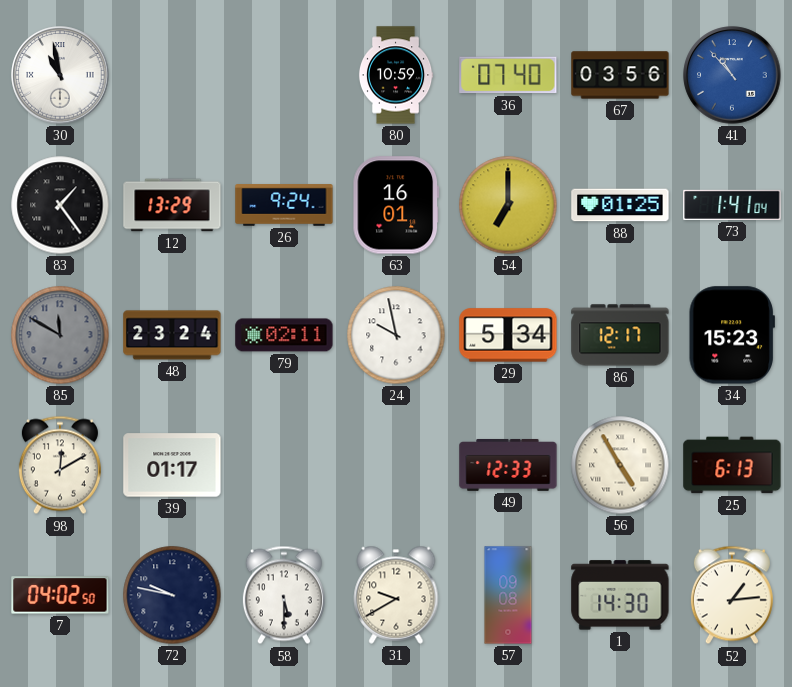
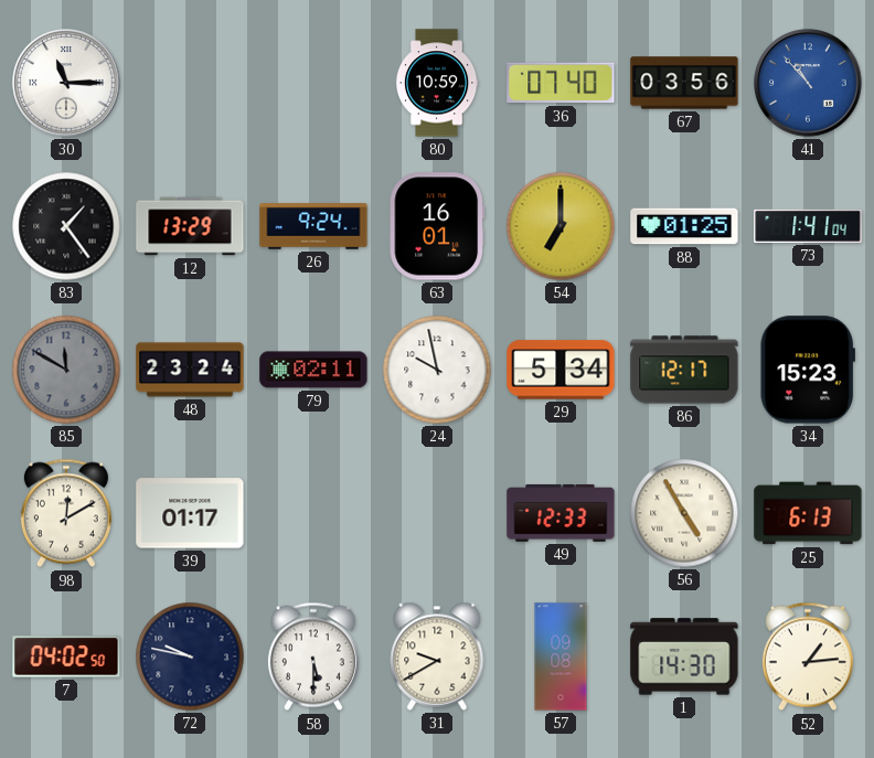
30: 10:58 -> 11:15
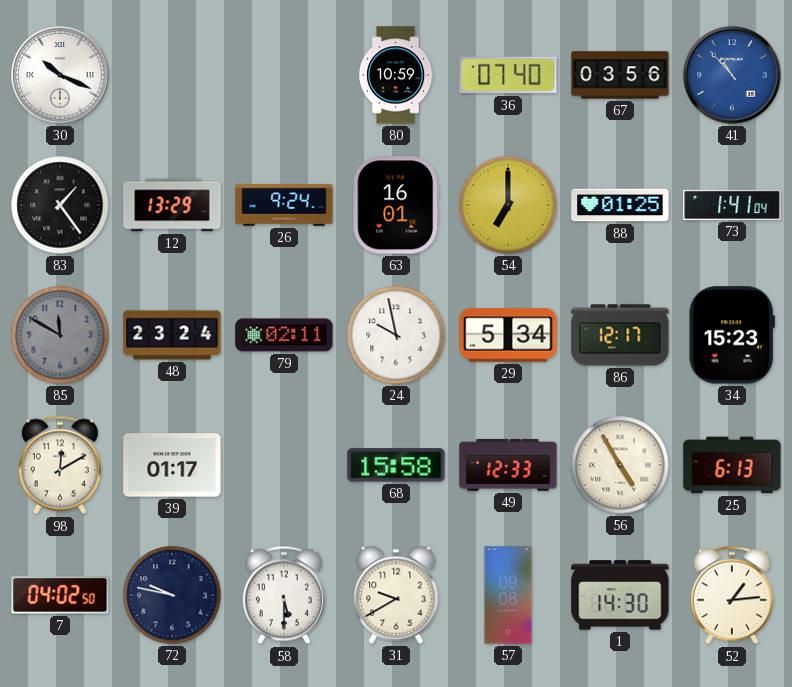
30: 11:15 -> 10:19
68: none -> 15:58
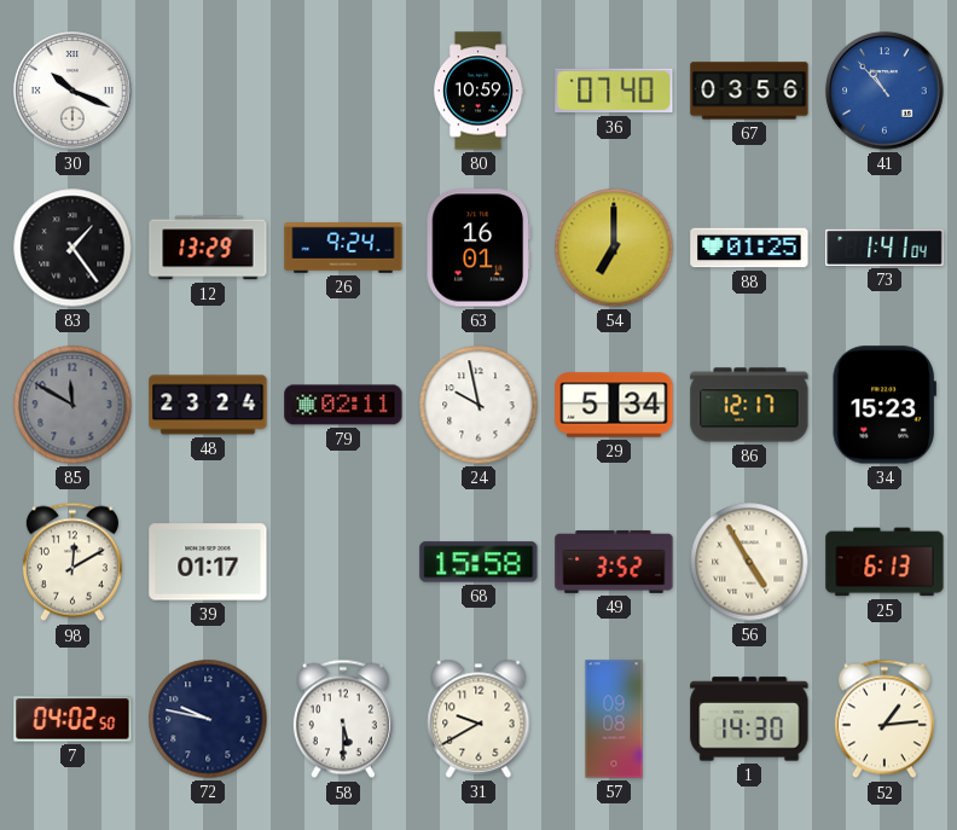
49: 12:33 -> 3:52
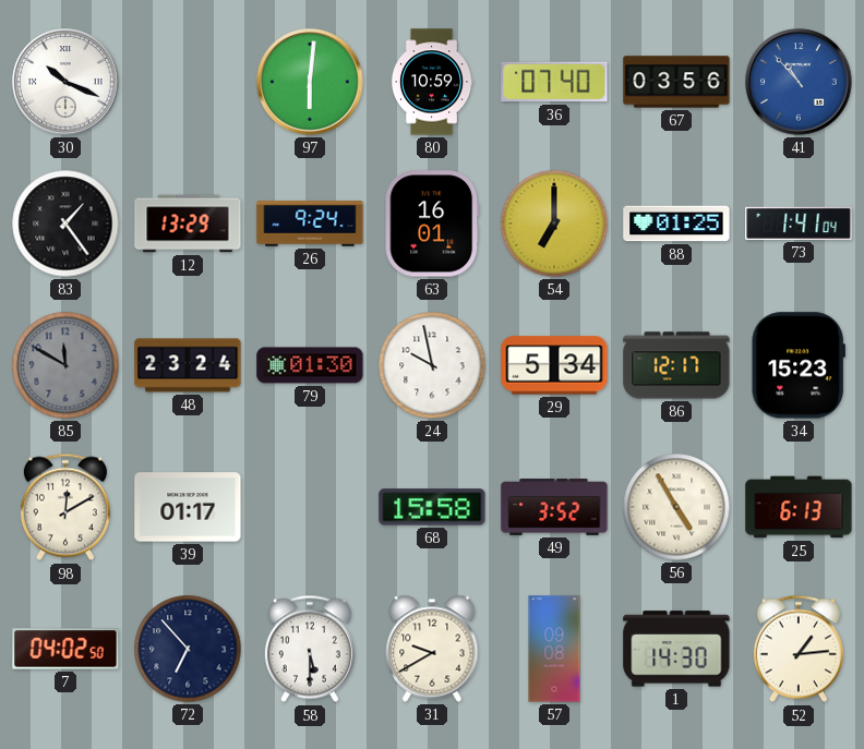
97: none -> 6:01
79: 02:11 -> 01:30
72: 9:47 -> 6:53
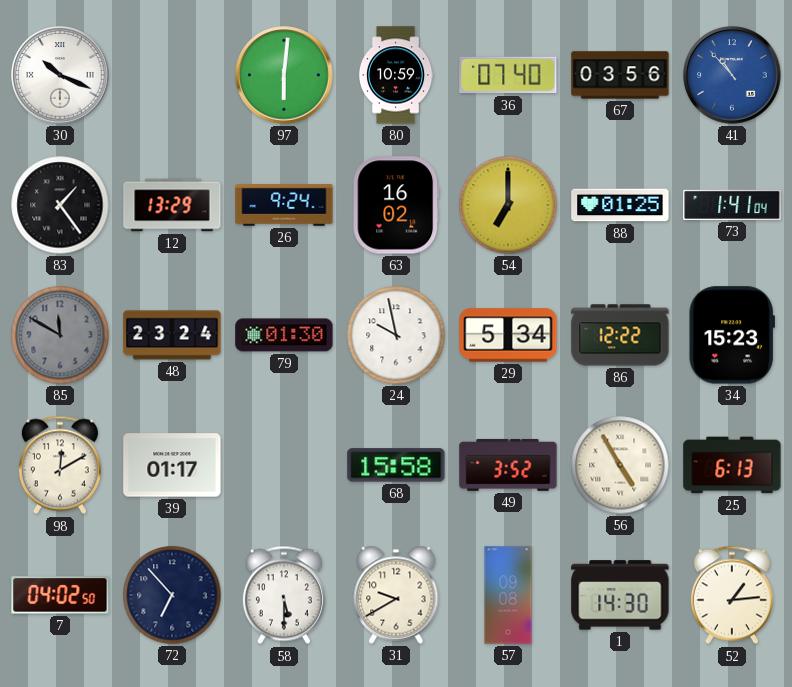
63: 16:01 -> 16:02
86: 12:17 -> 12:22
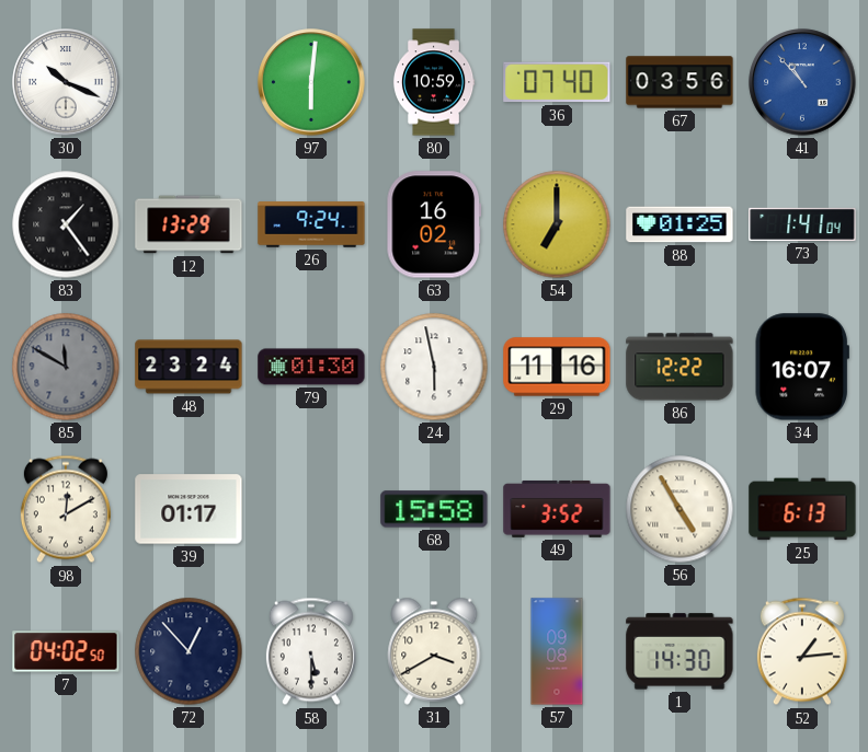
24: 9:58 -> 5:58
29: 5:34 -> 11:16
34: 15:23 -> 16:07
72: 6:53 -> 12:53
31: 9:40 -> 3:40
